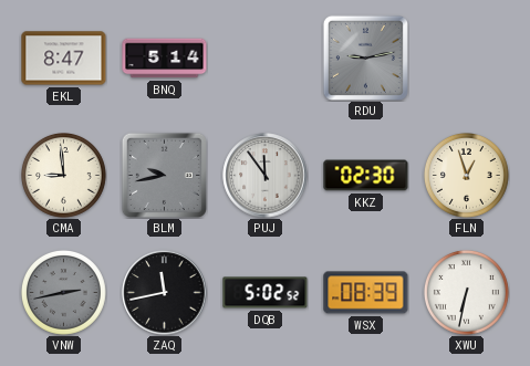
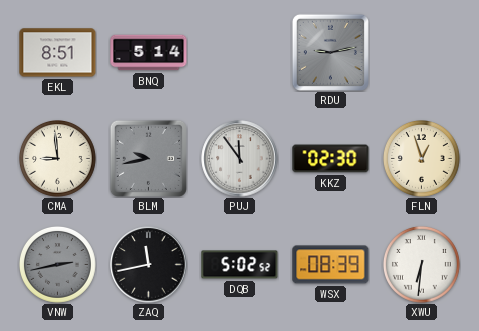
EKL: 8:47 -> 8:51
XWU: 6:32 -> 6:31
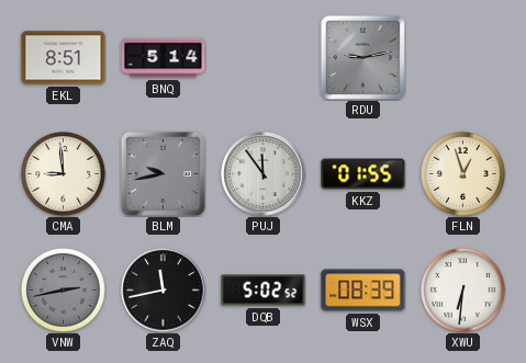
KKZ: 02:30 -> 01:55
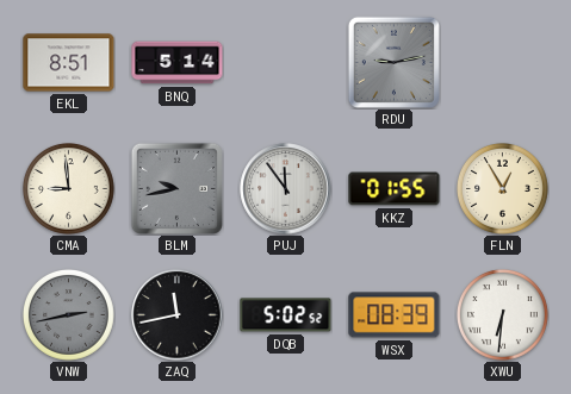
FLN: 12:57 -> 12:55
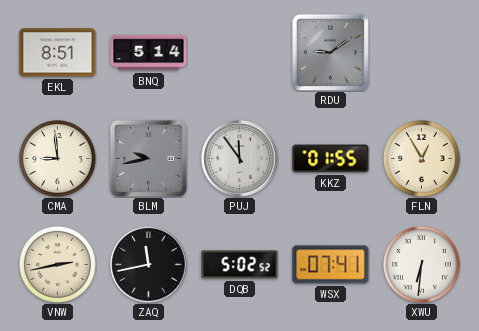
RDU: 9:13 -> 9:09
VNW dial: grey -> cream
WSX: 08:39 -> 07:41
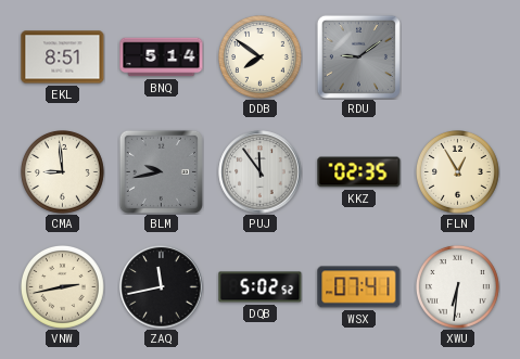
DDB: none -> 7:51
KKZ: 01:55 -> 02:35
